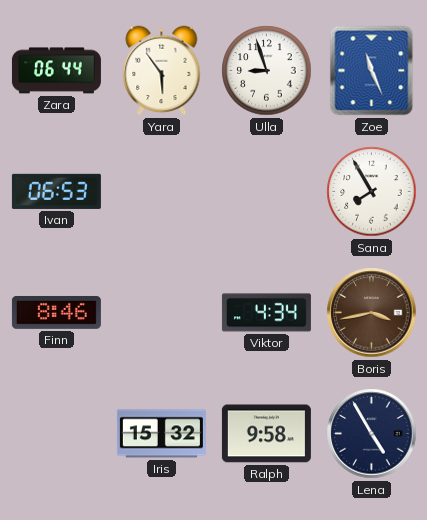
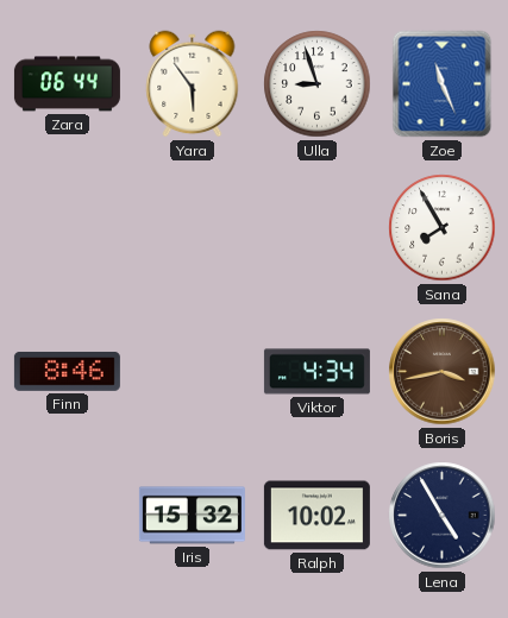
Ivan: 06:53 -> none
Ralph: 9:58 -> 10:02
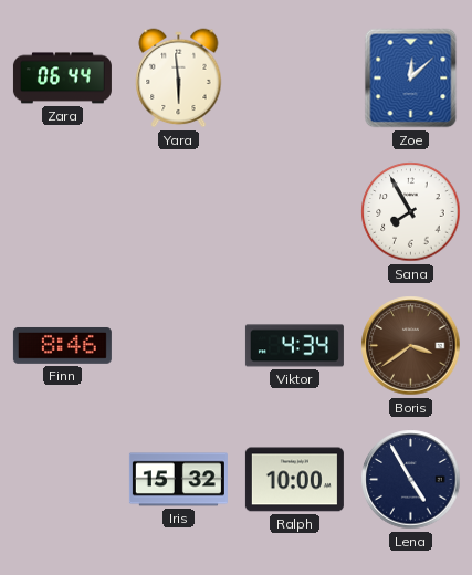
Yara: 5:54 -> 5:59
Ulla: 8:57 -> none
Zoe: 11:26 -> 12:08
Boris: 3:43 -> 3:39
Ralph: 10:02 -> 10:00
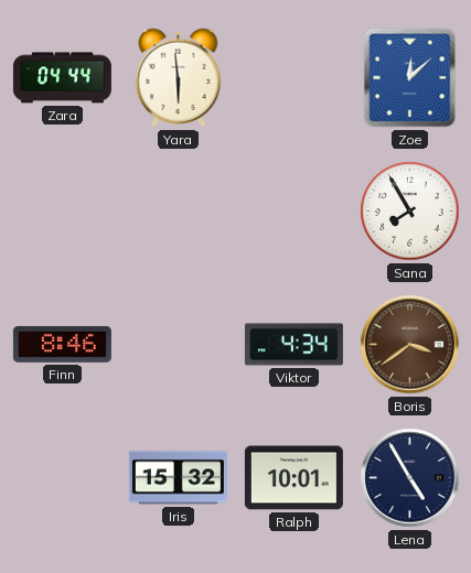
Zara: 06:44 -> 04:44
Ralph: 10:00 -> 10:01
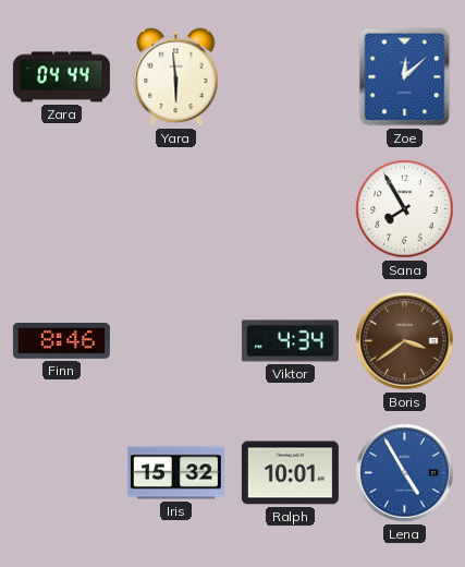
Lena dial: navy -> blue
